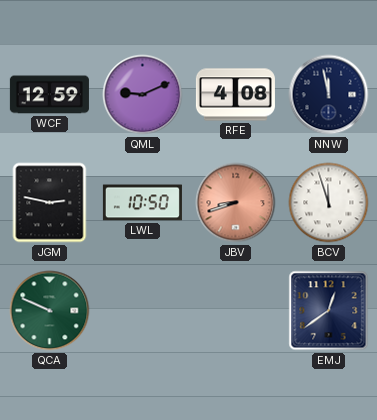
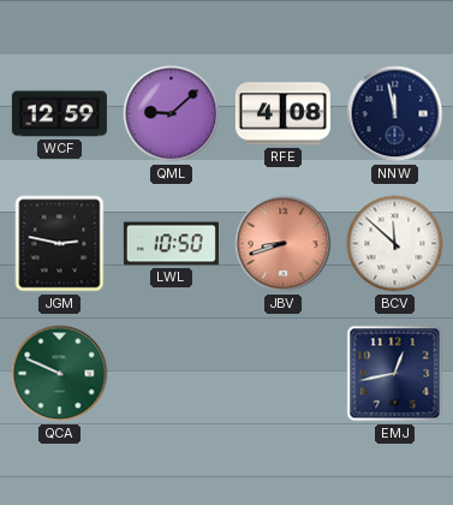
QML: 9:11 -> 9:08
BCV: 11:57 -> 11:52
EMJ: 12:39 -> 12:43
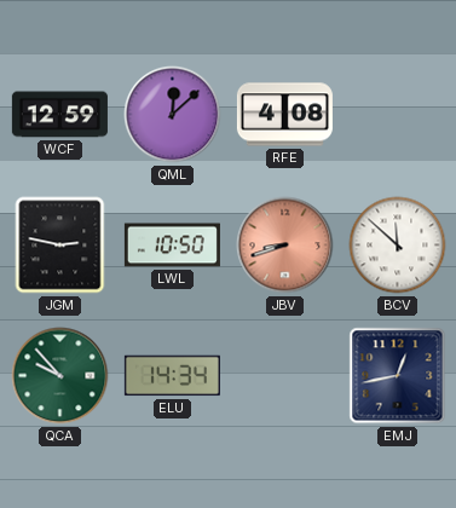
QML: 9:08 -> 12:08
NNW: 11:58 -> none
QCA: 9:49 -> 9:53
ELU: none -> 14:34
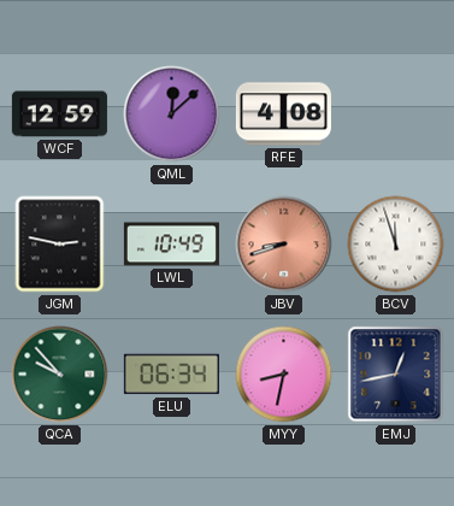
LWL: 10:50 -> 10:49
BCV: 11:52 -> 11:57
ELU: 14:34 -> 06:34
MYY: none -> 8:32
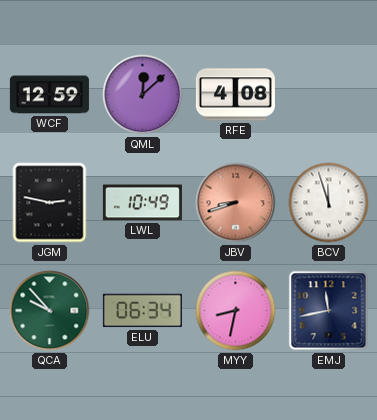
EMJ: 12:43 -> 11:43
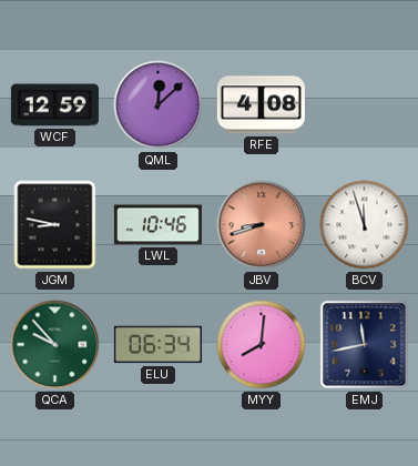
JGM: 2:47 -> 8:47
LWL: 10:49 -> 10:46
MYY: 8:32 -> 8:01
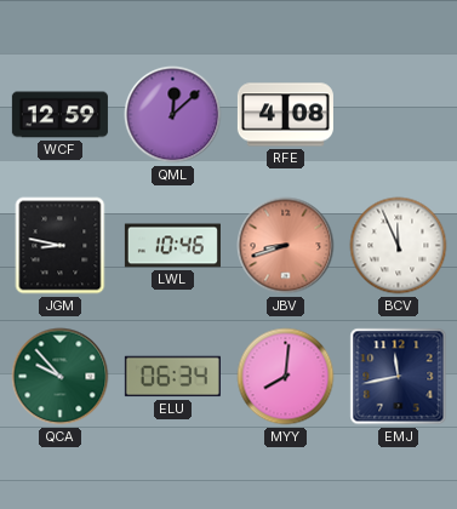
BCV: 11:57 -> 11:56
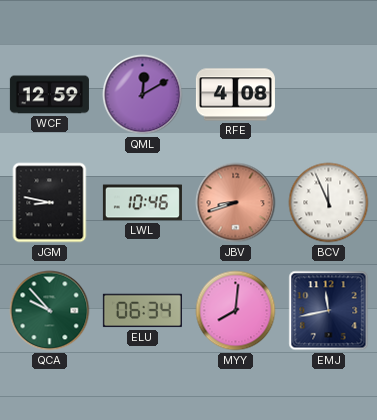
QML: 12:08 -> 12:10
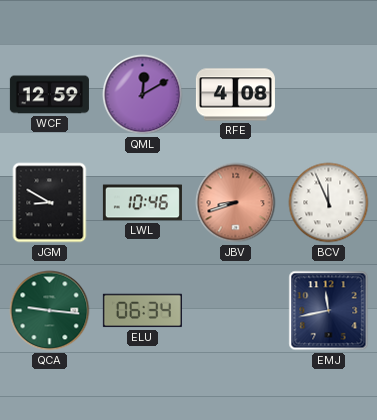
JGM: 8:47 -> 8:50
QCA: 9:53 -> 9:16
MYY: 8:01 -> none
